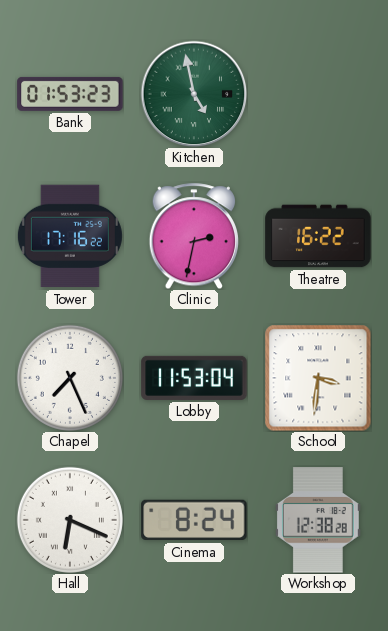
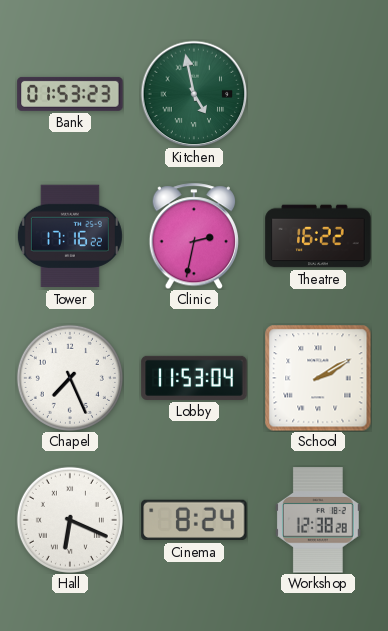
School: 3:31 -> 2:10
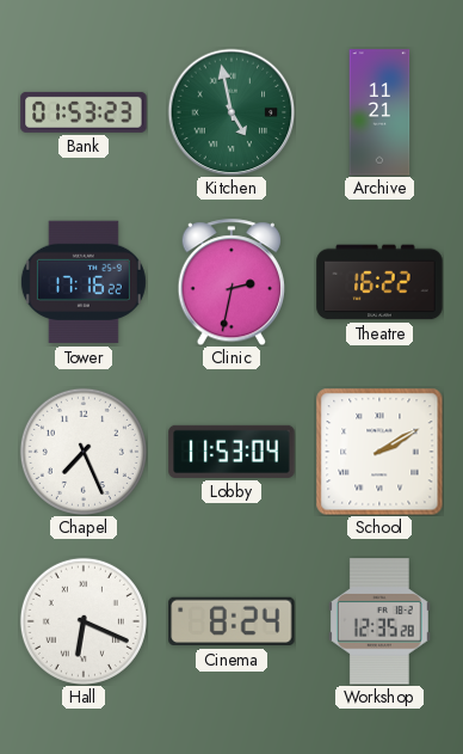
Archive: none -> 11:21
Workshop: 12:38 -> 12:35
